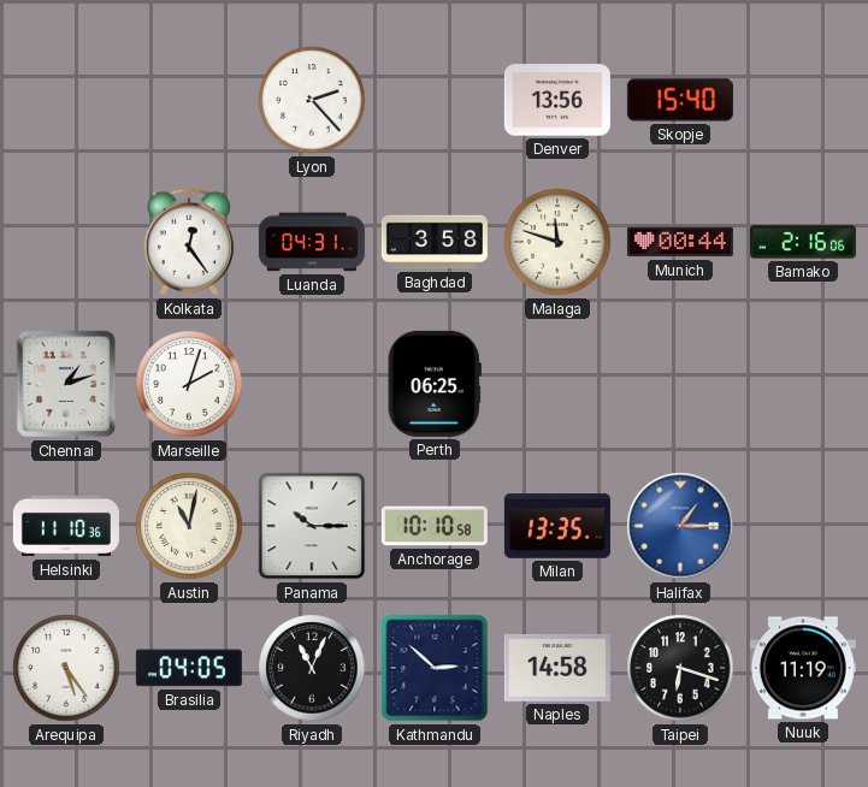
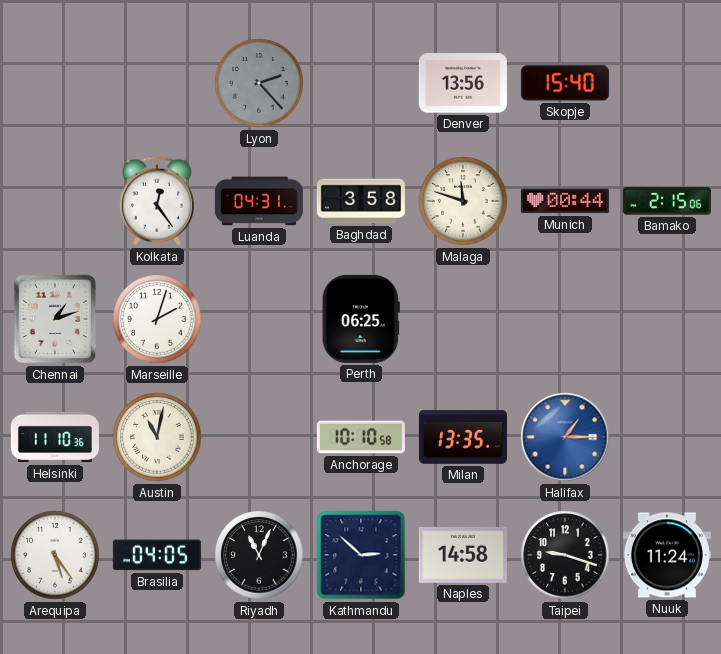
Lyon dial: white -> grey
Bamako: 2:16 -> 2:15
Panama: 10:15 -> none
Taipei: 6:18 -> 9:18
Nuuk: 11:19 -> 11:24
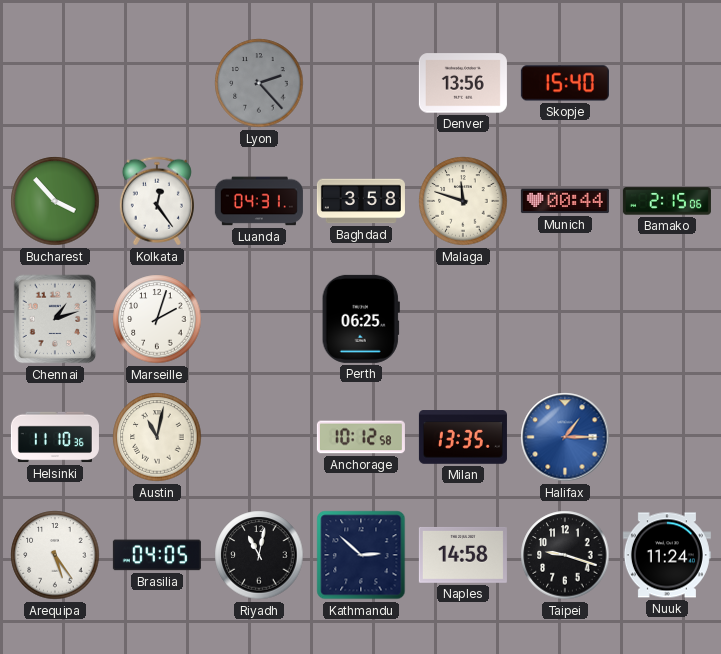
Bucharest: none -> 3:53
Anchorage: 10:10 -> 10:12
Riyadh: 11:04 -> 11:02
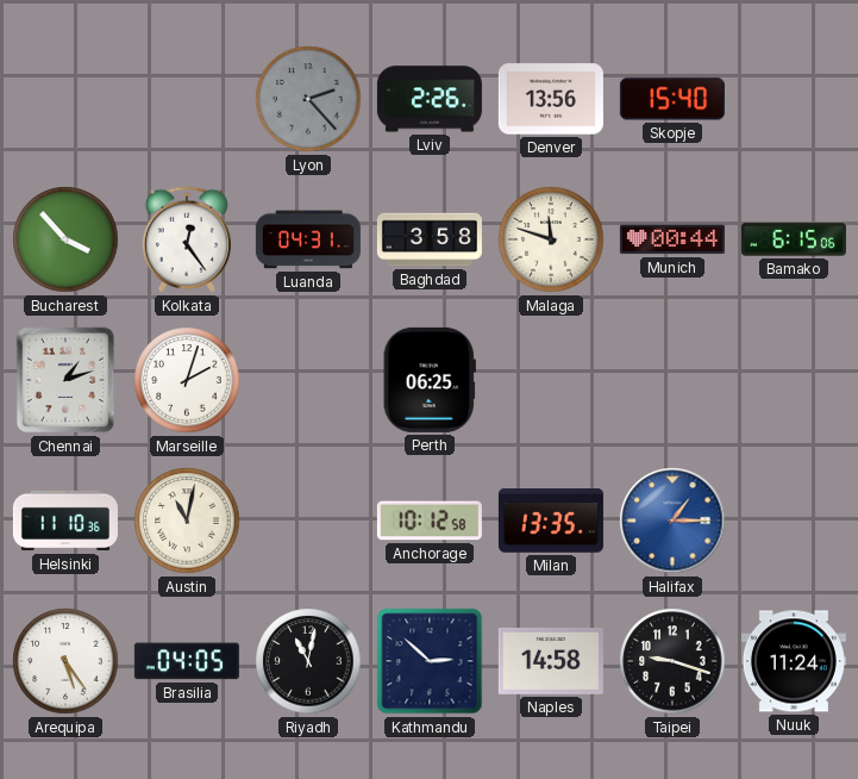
Lviv: none -> 2:26
Bamako: 2:15 -> 6:15
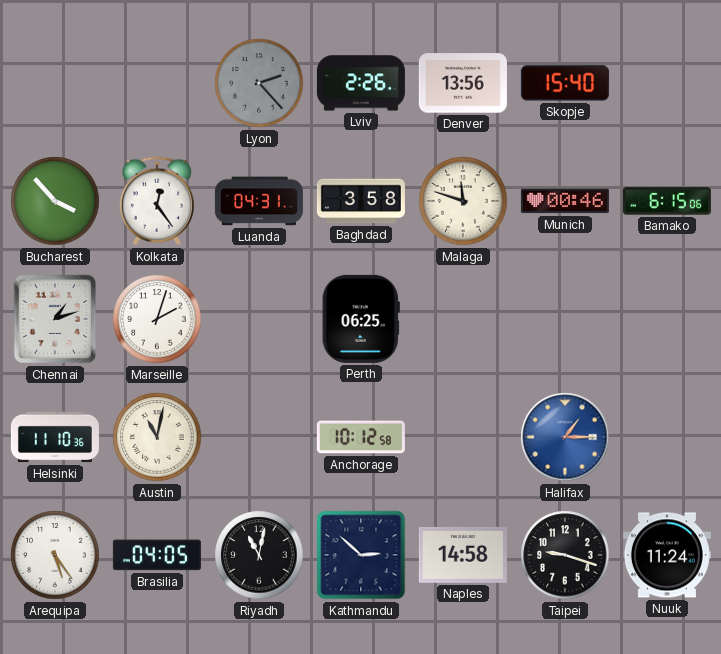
Munich: 00:44 -> 00:46
Milan: 13:35 -> none
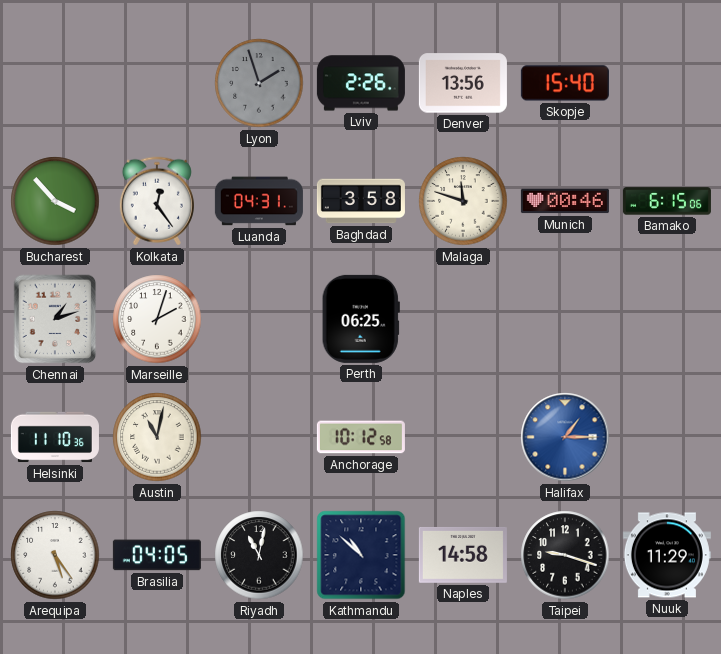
Lyon: 2:23 -> 1:57
Kathmandu: 2:52 -> 10:52
Nuuk: 11:24 -> 11:29
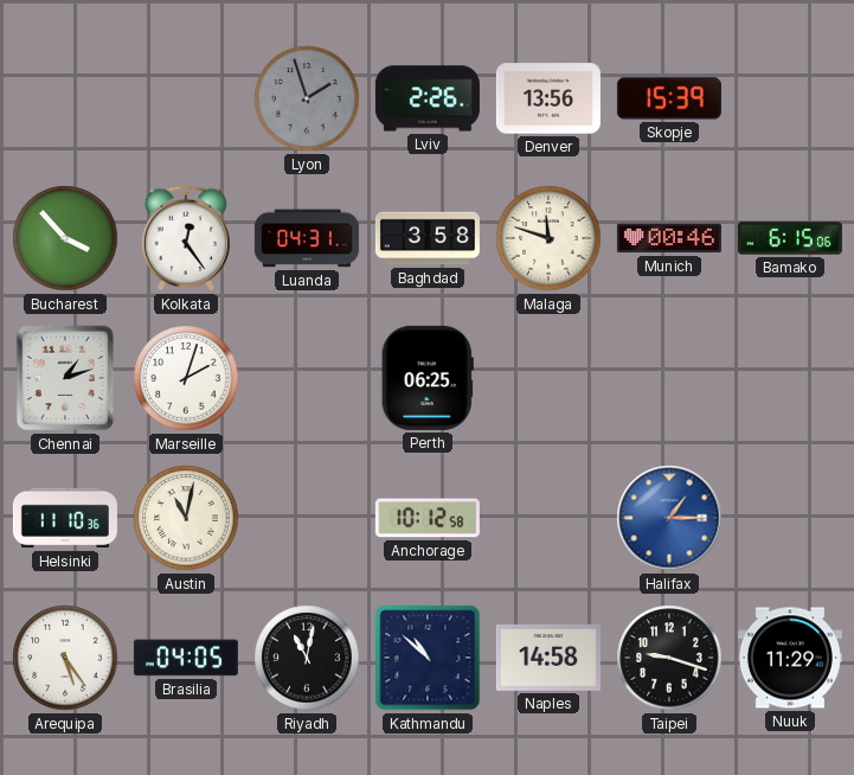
Skopje: 15:40 -> 15:39
